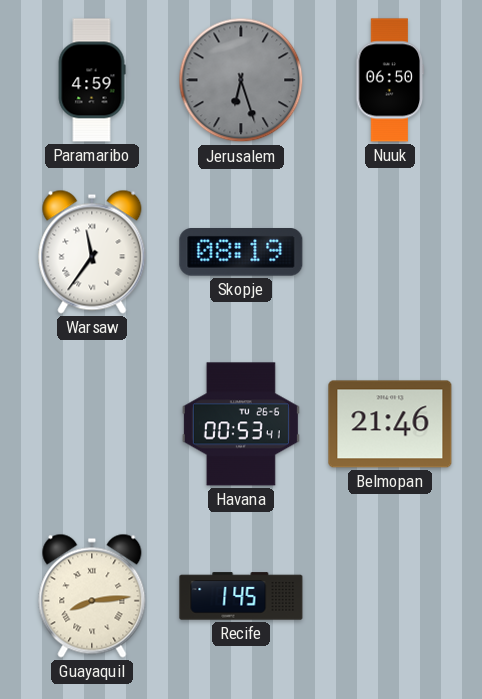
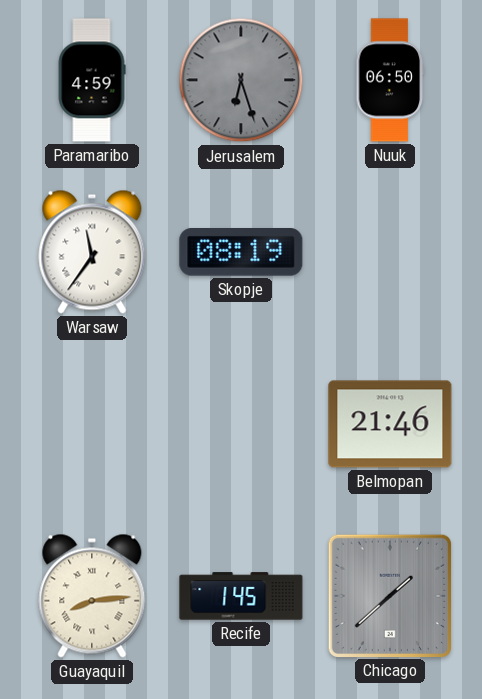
Havana: 00:53 -> none
Chicago: none -> 1:38
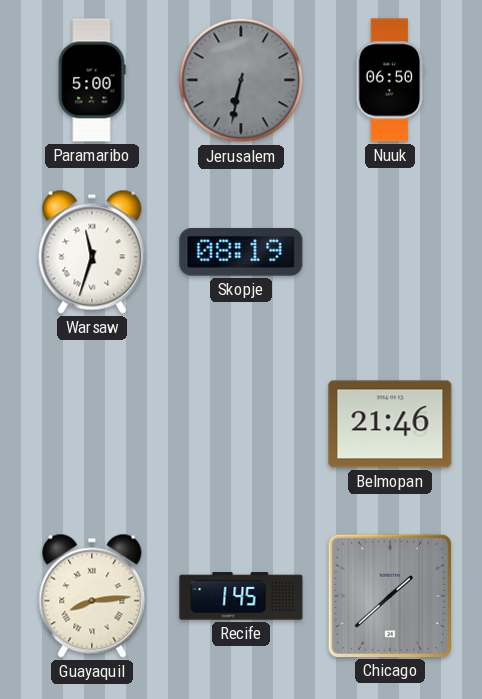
Paramaribo: 4:59 -> 5:00
Jerusalem: 6:27 -> 6:32
Warsaw: 11:36 -> 11:33
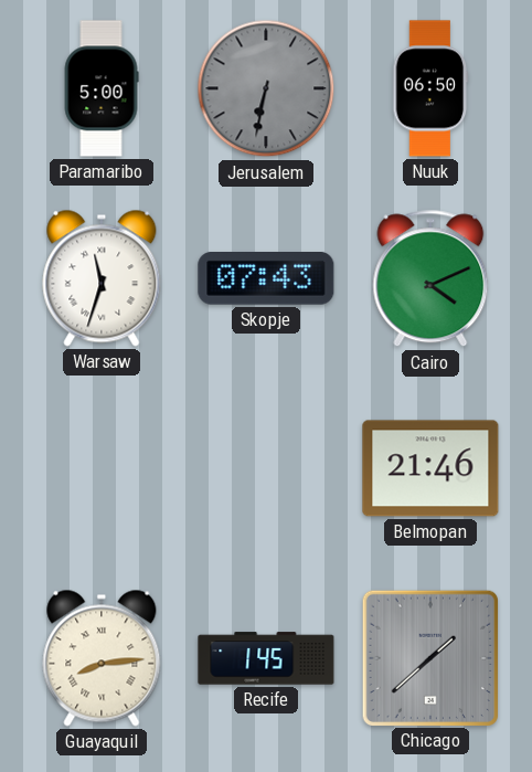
Skopje: 08:19 -> 07:43
Cairo: none -> 4:11
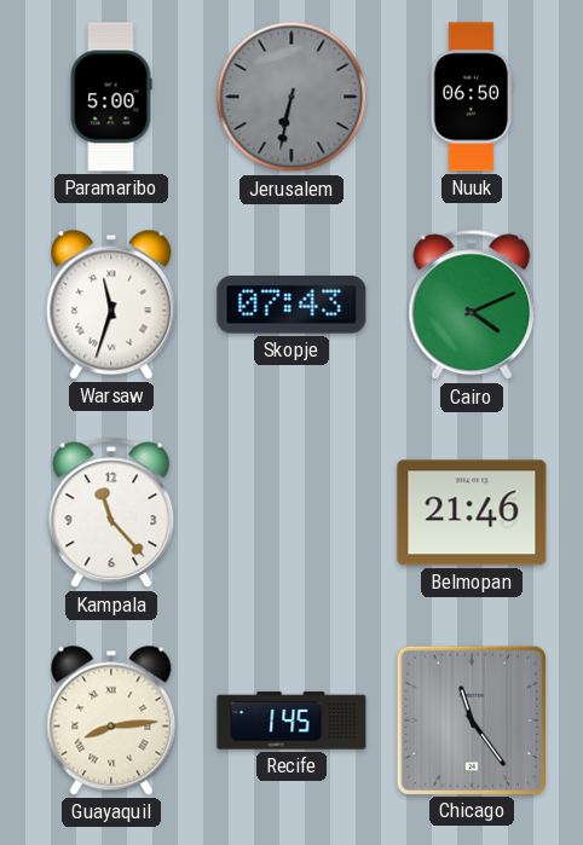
Kampala: none -> 11:23
Chicago: 1:38 -> 11:24
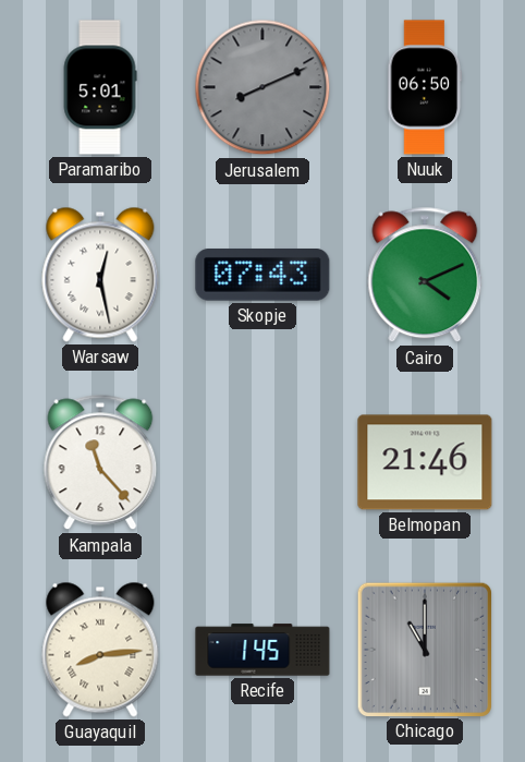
Paramaribo: 5:00 -> 5:01
Jerusalem: 6:32 -> 8:11
Warsaw: 11:33 -> 12:28
Chicago: 11:24 -> 11:00
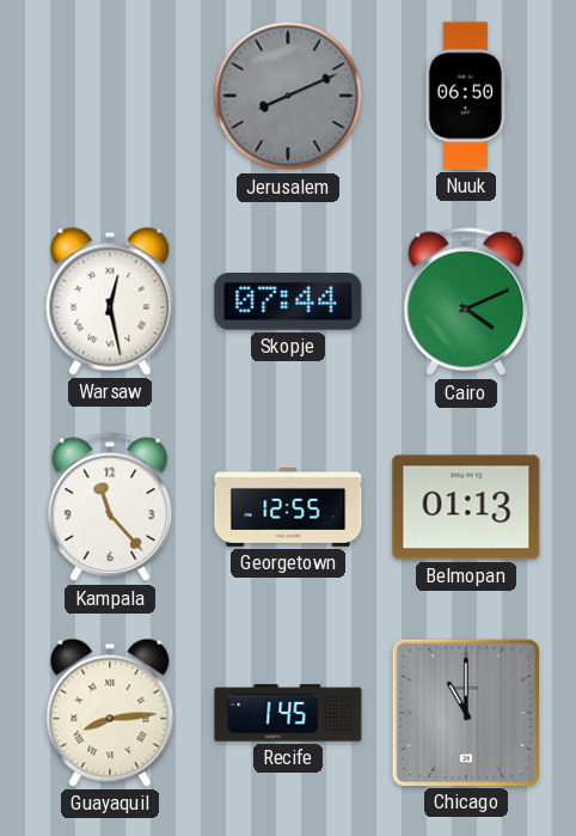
Paramaribo: 5:01 -> none
Skopje: 07:43 -> 07:44
Georgetown: none -> 12:55
Belmopan: 21:46 -> 01:13
